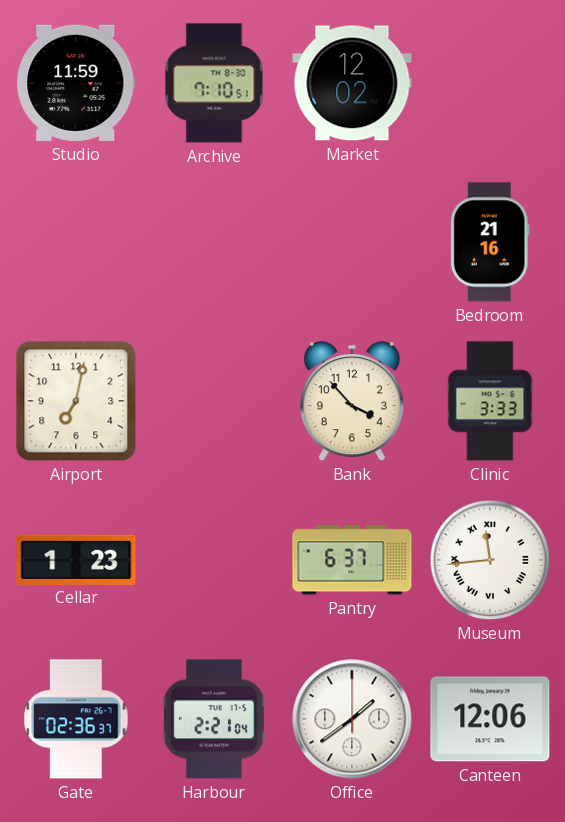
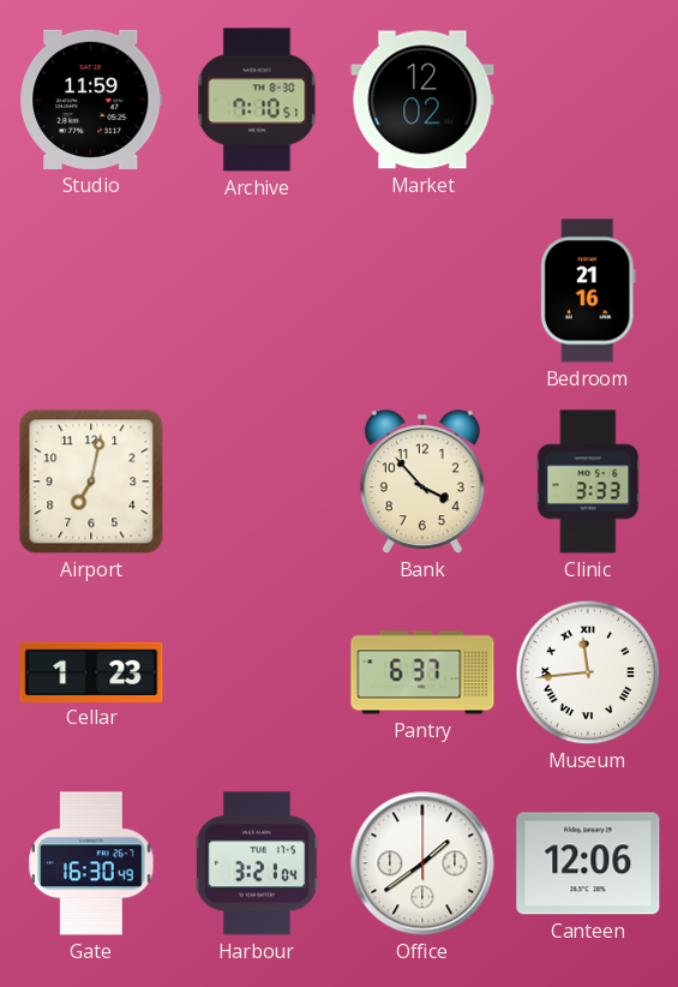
Gate: 02:36 -> 16:30
Harbour: 2:21 -> 3:21
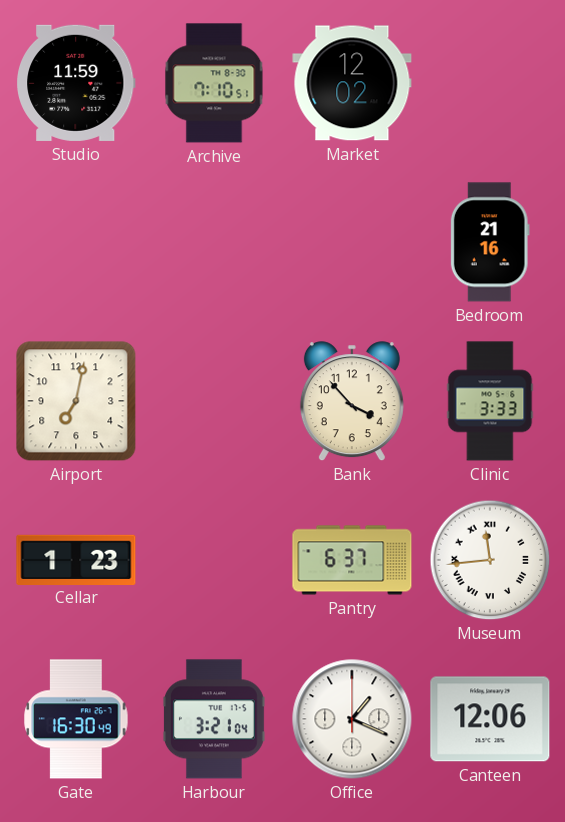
Office: 1:39 -> 1:19
